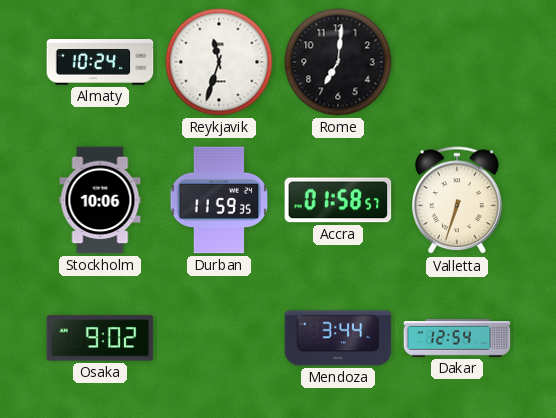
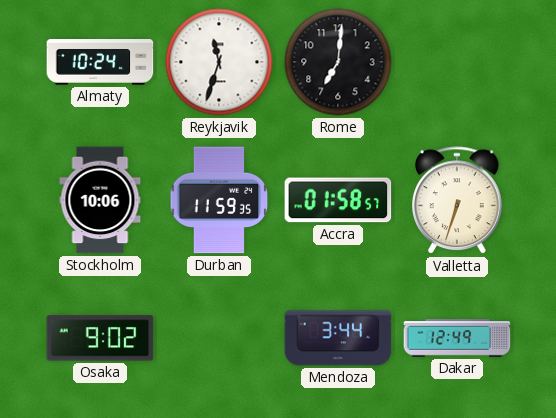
Dakar: 12:54 -> 12:49
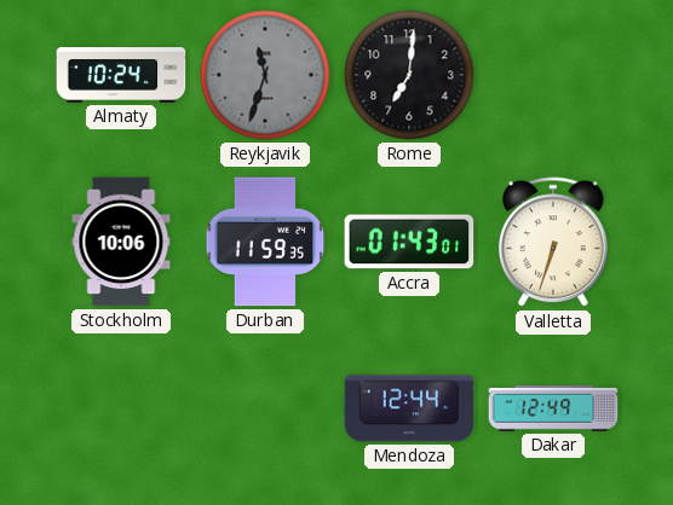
Reykjavik dial: white -> grey
Accra: 01:58 -> 01:43
Osaka: 9:02 -> none
Mendoza: 3:44 -> 12:44
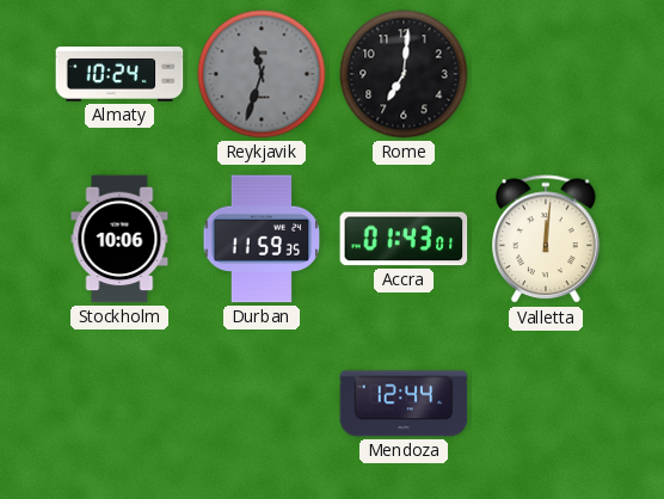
Valletta: 6:33 -> 12:01
Dakar: 12:49 -> none
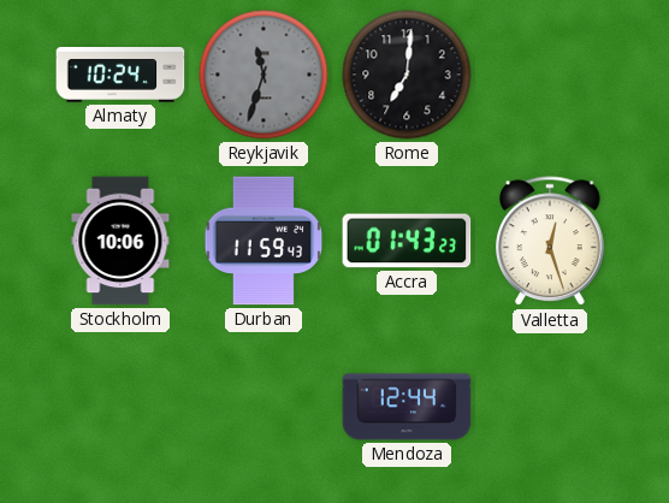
Durban: 11:59:35 -> 11:59:43
Accra: 01:43:01 -> 01:43:23
Valletta: 12:01 -> 12:27
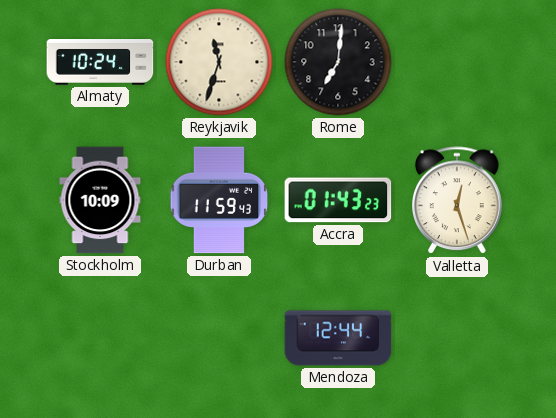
Reykjavik dial: grey -> cream
Stockholm: 10:06 -> 10:09
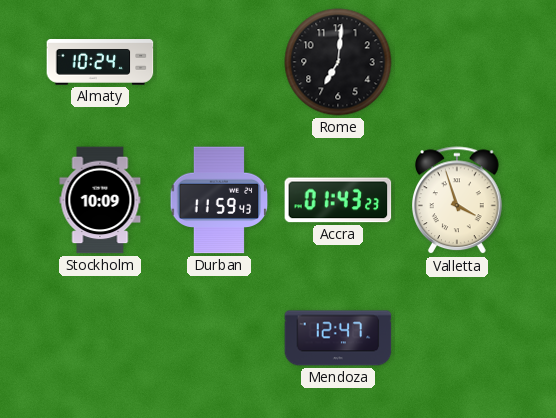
Reykjavik: 11:33 -> none
Valletta: 12:27 -> 3:57
Mendoza: 12:44 -> 12:47
